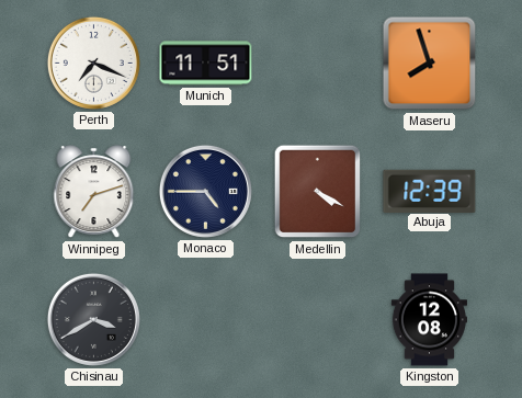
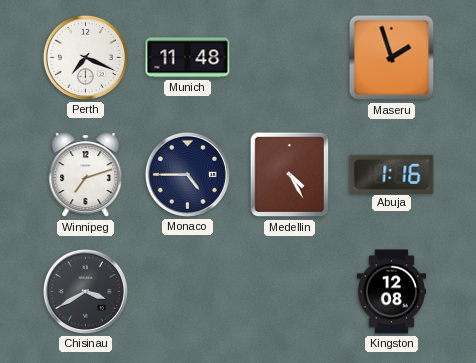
Munich: 11:51 -> 11:48
Maseru: 7:57 -> 1:57
Medellin: 4:20 -> 4:25
Abuja: 12:39 -> 1:16
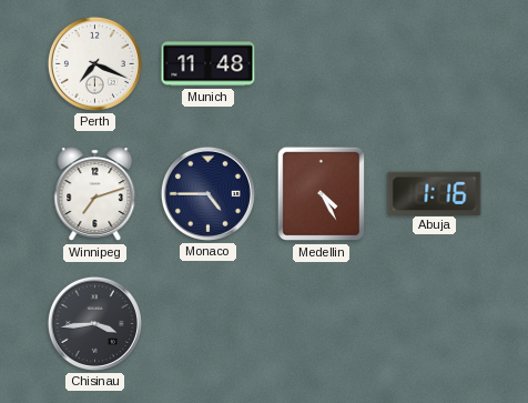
Maseru: 1:57 -> none
Chisinau: 3:40 -> 3:44
Kingston: 12:08 -> none
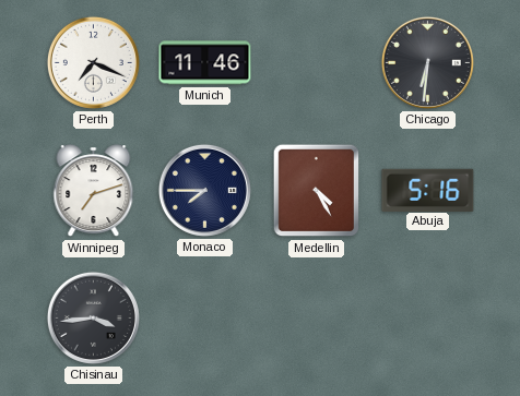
Munich: 11:48 -> 11:46
Chicago: none -> 6:31
Monaco: 4:45 -> 7:45
Abuja: 1:16 -> 5:16
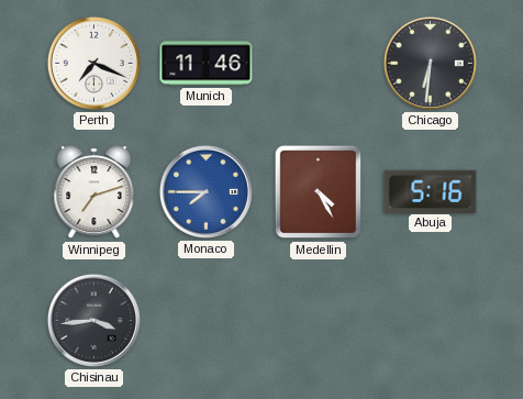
Monaco dial: navy -> blue
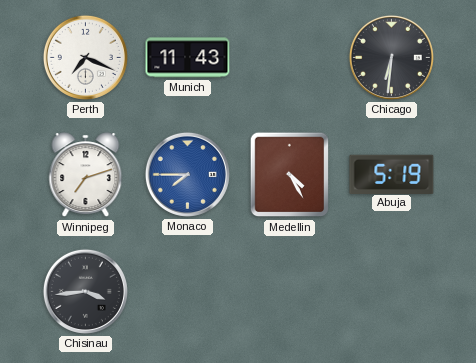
Munich: 11:46 -> 11:43
Abuja: 5:16 -> 5:19
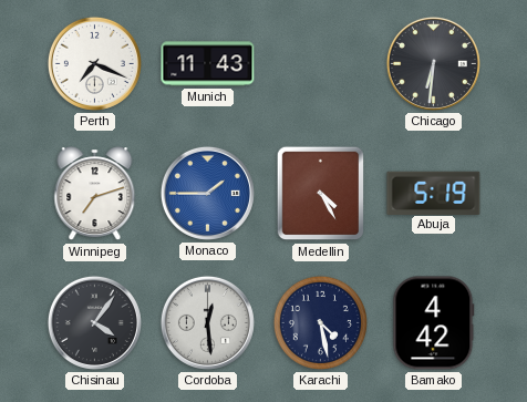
Monaco: 7:45 -> 1:45
Chisinau: 3:44 -> 4:06
Cordoba: none -> 12:29
Karachi: none -> 4:28
Bamako: none -> 4:42
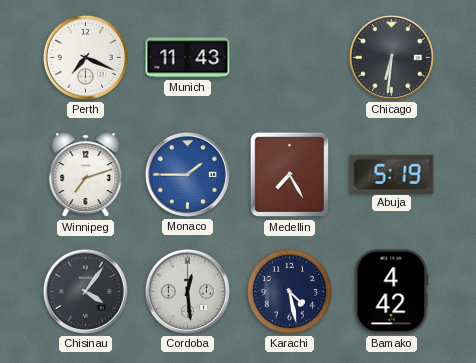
Medellin: 4:25 -> 7:25
